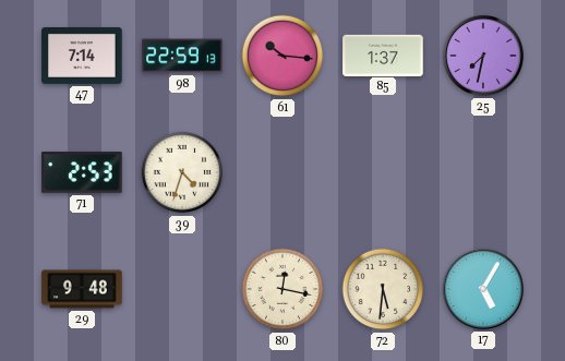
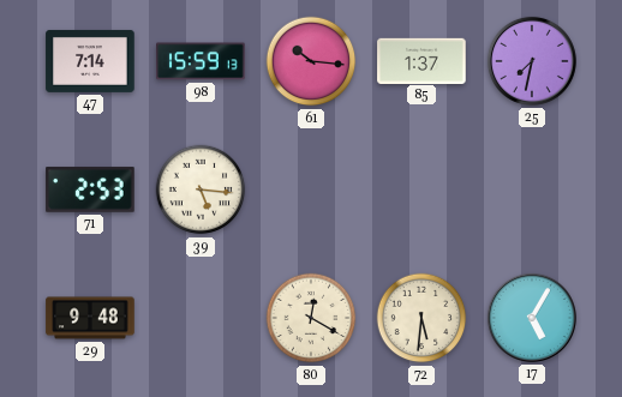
98: 22:59 -> 15:59
39: 4:33 -> 5:16
80: 12:17 -> 12:20
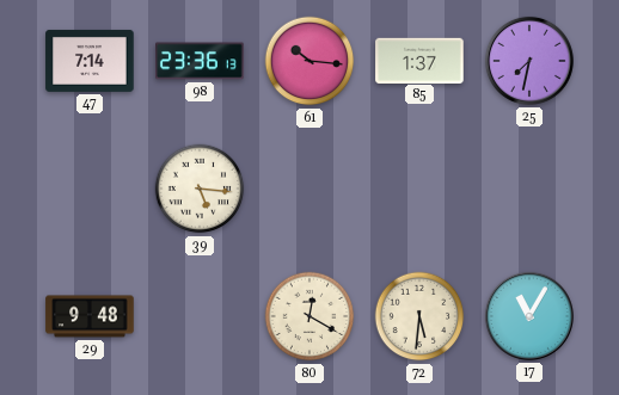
98: 15:59 -> 23:36
71: 2:53 -> none
17: 5:05 -> 11:05
